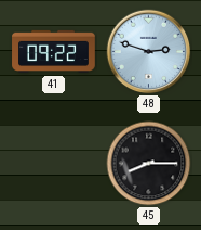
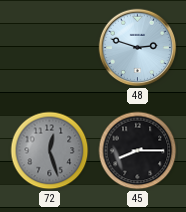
41: 09:22 -> none
72: none -> 12:27
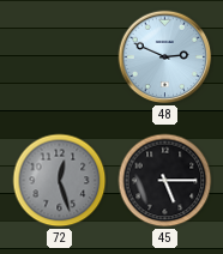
48: 2:48 -> 2:49
45: 8:15 -> 5:15
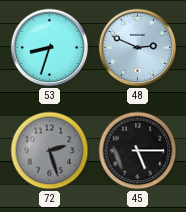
53: none -> 8:33
72: 12:27 -> 2:27
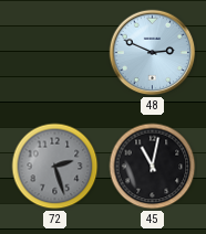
53: 8:33 -> none
45: 5:15 -> 11:02
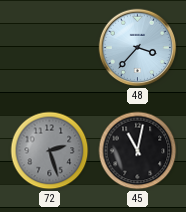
48: 2:49 -> 3:37
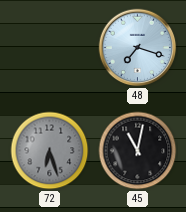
48: 3:37 -> 7:18
72: 2:27 -> 6:27
